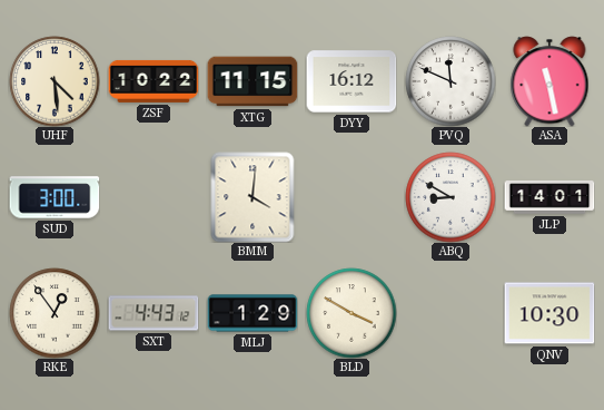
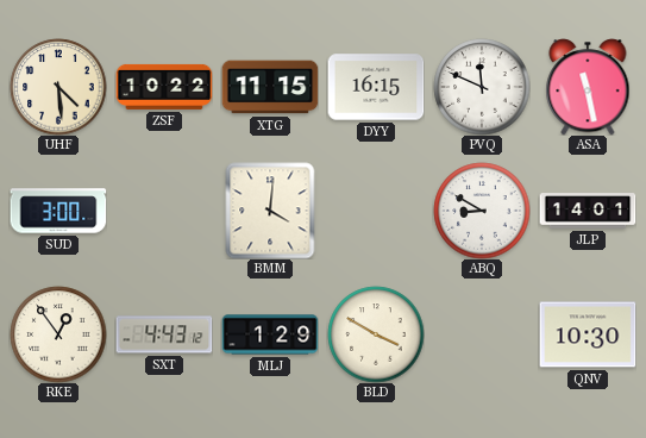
DYY: 16:12 -> 16:15
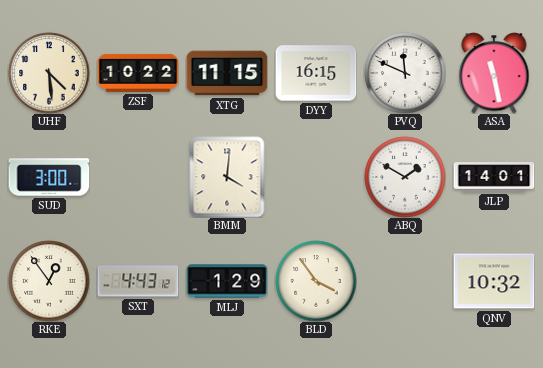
ABQ: 8:50 -> 1:50
BLD: 3:50 -> 3:54
QNV: 10:30 -> 10:32
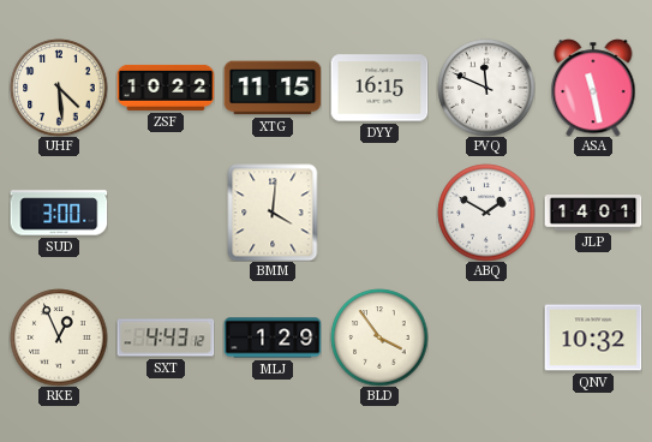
RKE: 12:54 -> 12:56
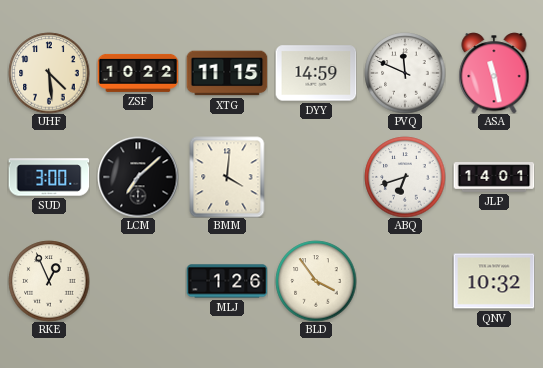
DYY: 16:15 -> 14:59
LCM: none -> 7:08
ABQ: 1:50 -> 6:42
SXT: 4:43 -> none
MLJ: 1:29 -> 1:26
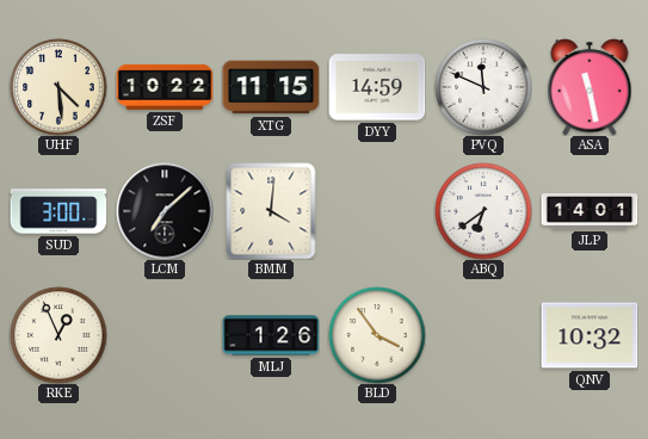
ABQ: 6:42 -> 6:39
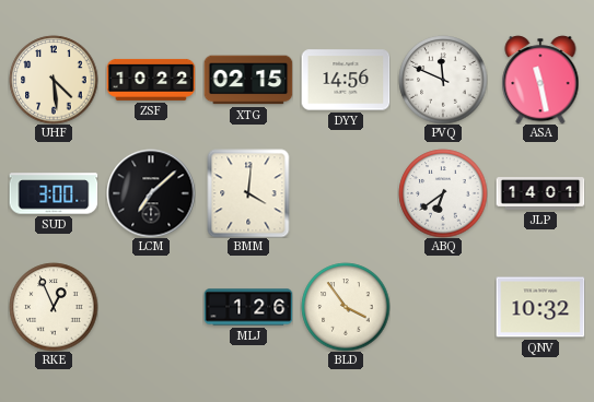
XTG: 11:15 -> 02:15
DYY: 14:59 -> 14:56
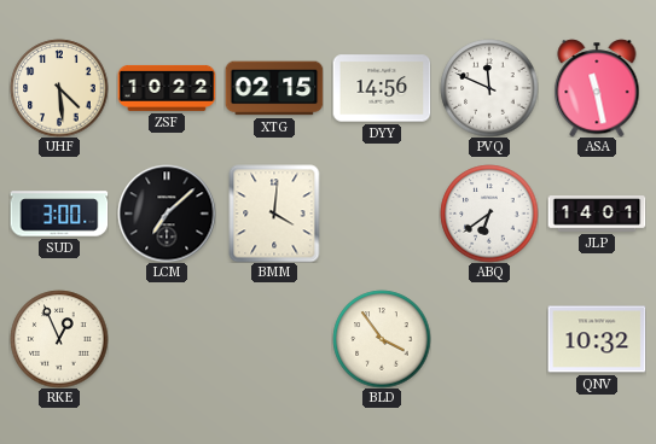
MLJ: 1:26 -> none
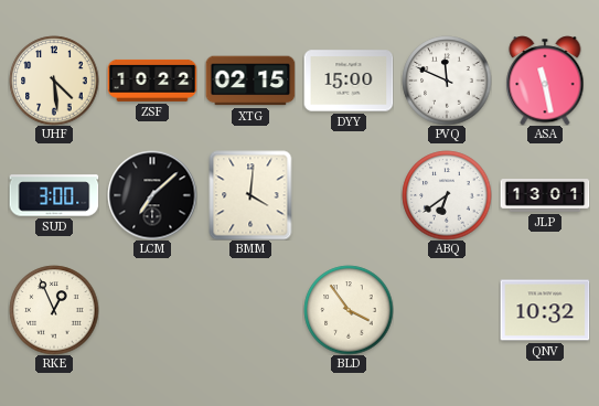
DYY: 14:56 -> 15:00
JLP: 14:01 -> 13:01
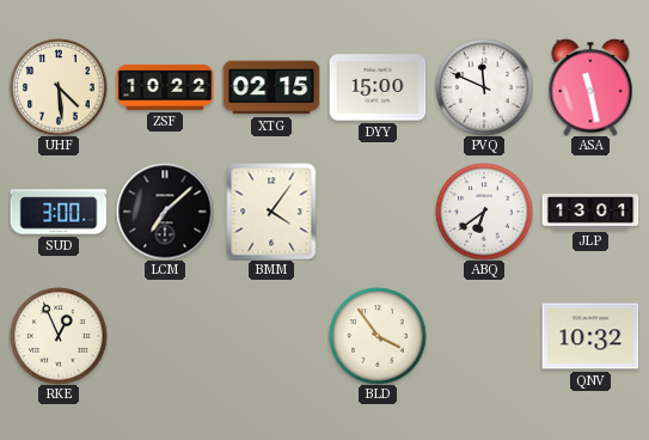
BMM: 4:01 -> 4:06
